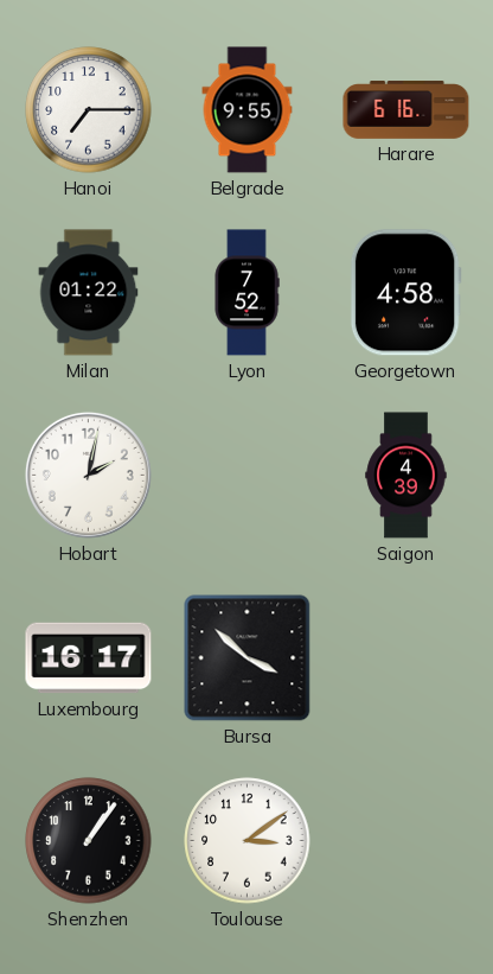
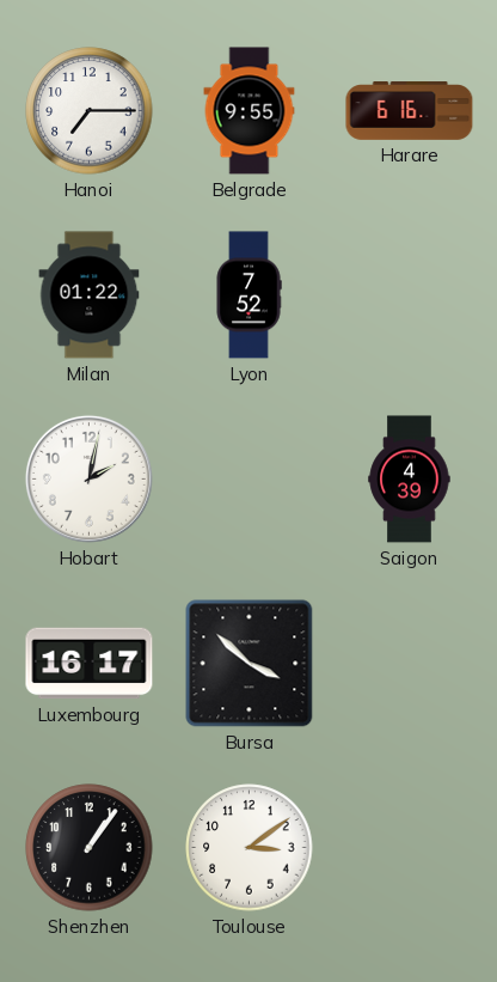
Georgetown: 4:58 -> none
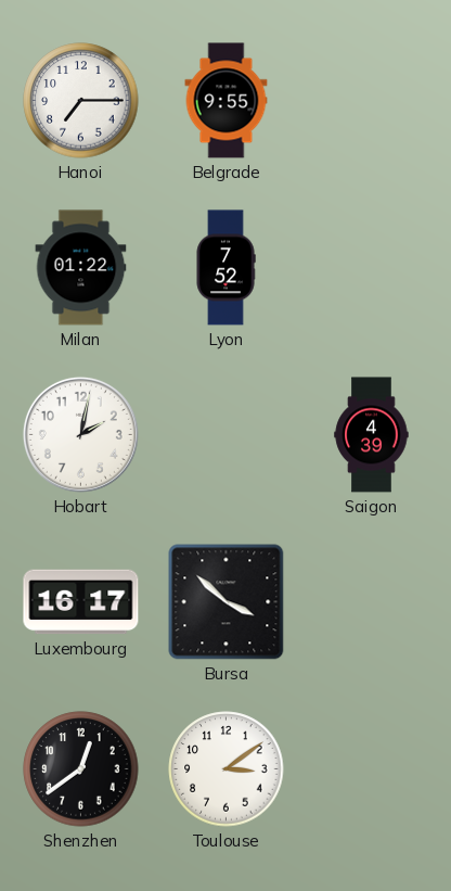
Harare: 6:16 -> none
Shenzhen: 1:06 -> 12:39
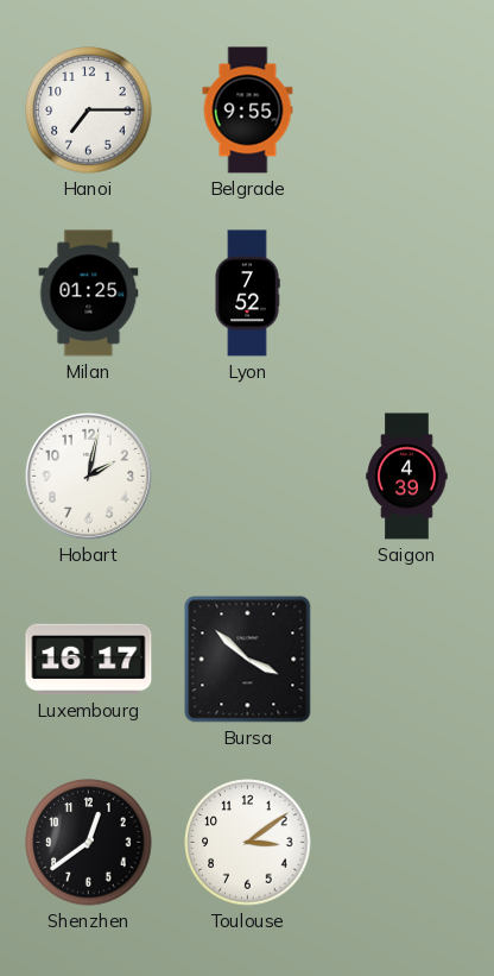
Milan: 01:22 -> 01:25
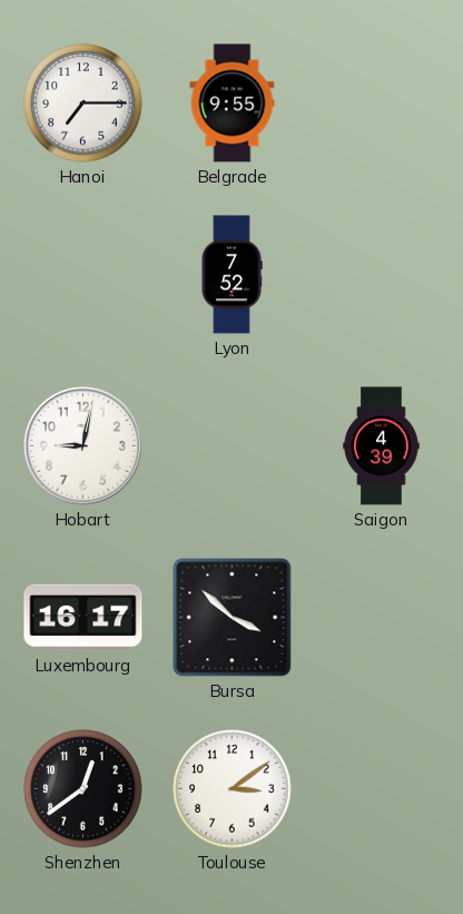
Milan: 01:25 -> none
Hobart: 2:02 -> 9:02
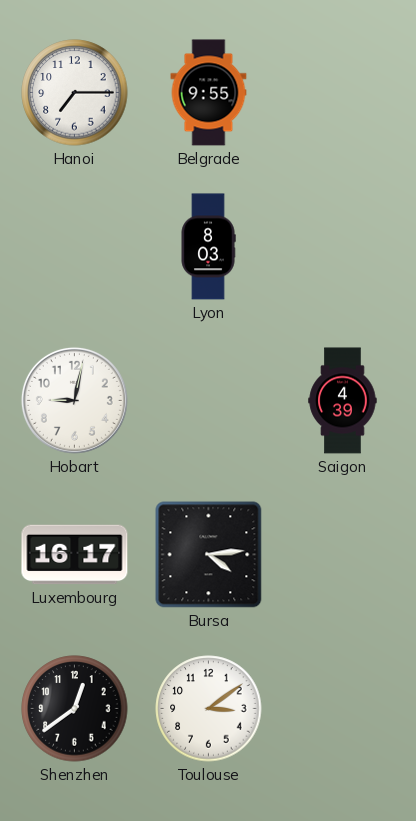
Lyon: 7:52 -> 8:03
Bursa: 3:52 -> 4:14
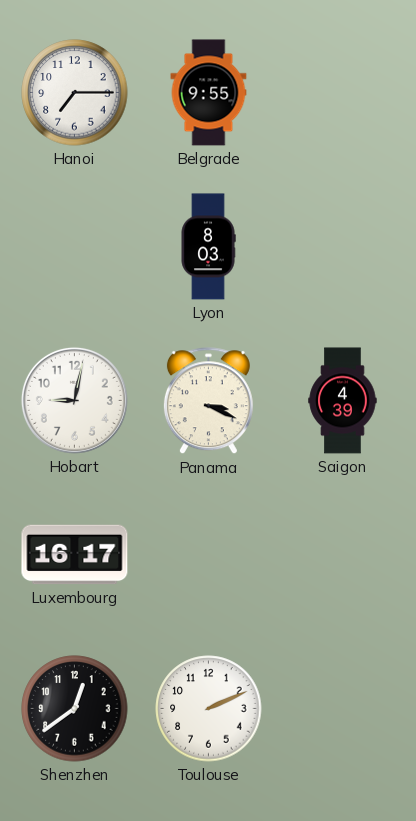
Panama: none -> 3:19
Bursa: 4:14 -> none
Toulouse: 3:09 -> 2:11
